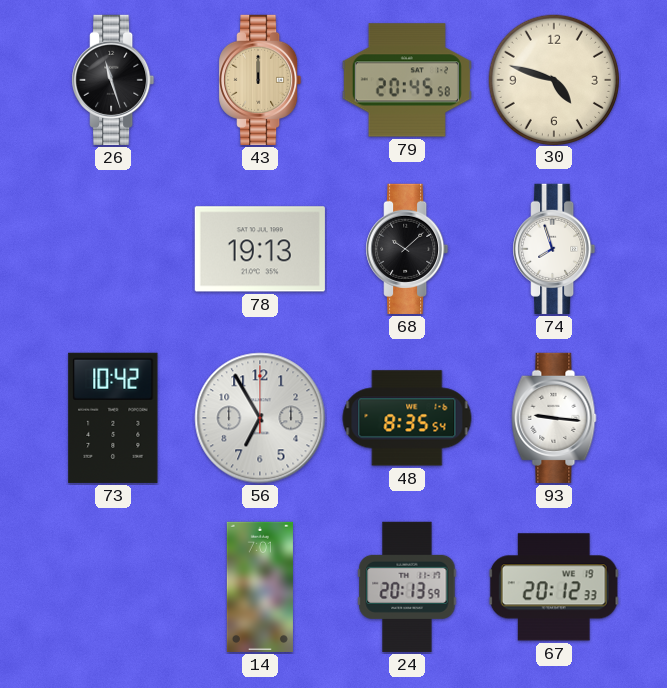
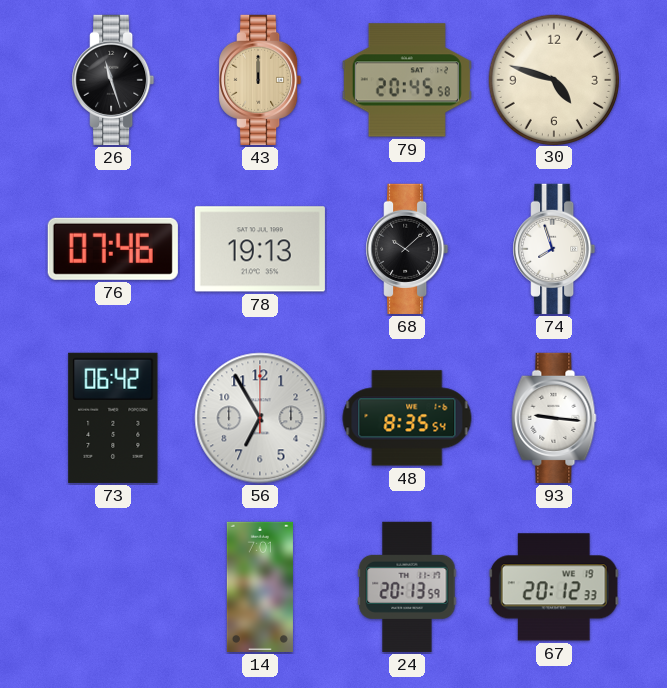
76: none -> 07:46
73: 10:42 -> 06:42
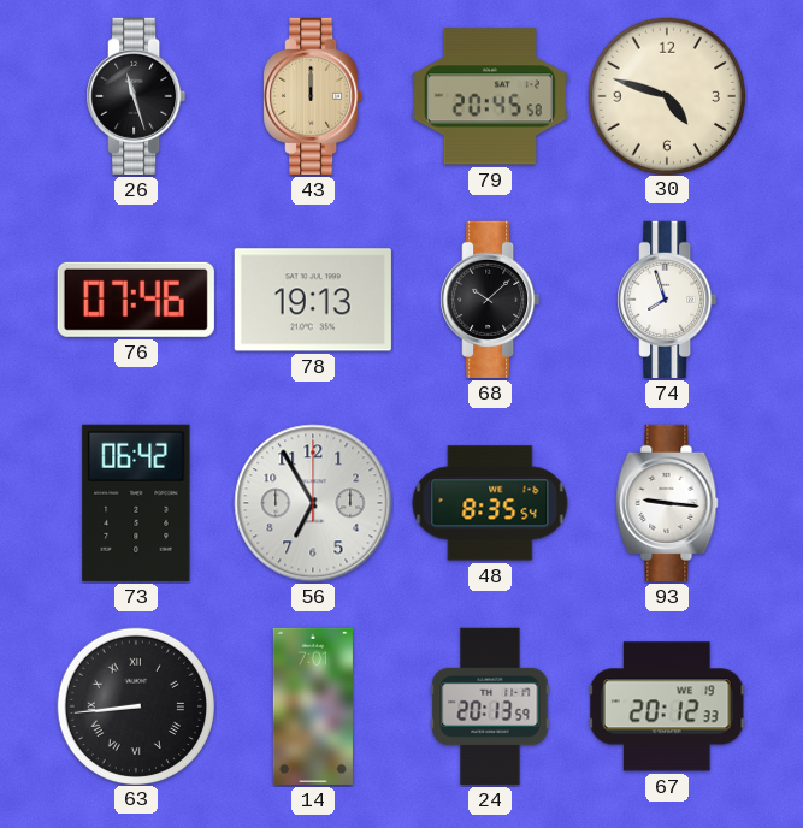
63: none -> 8:44
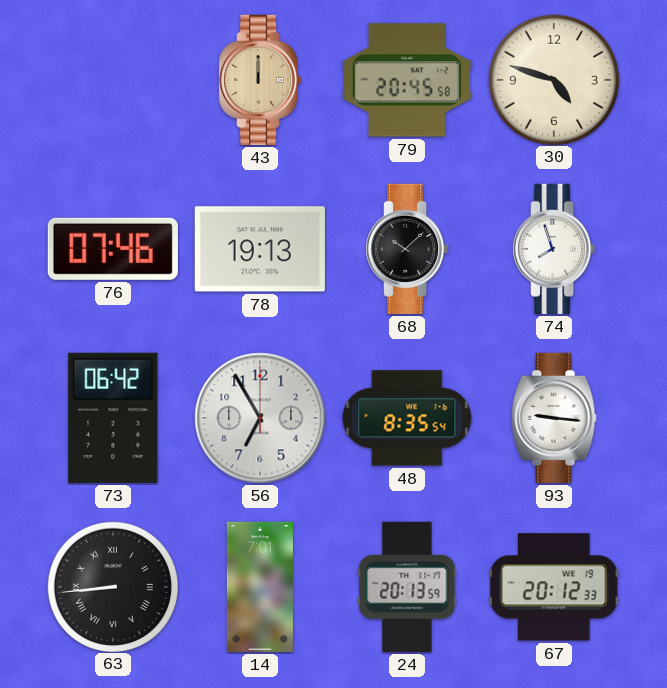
26: 11:27 -> none
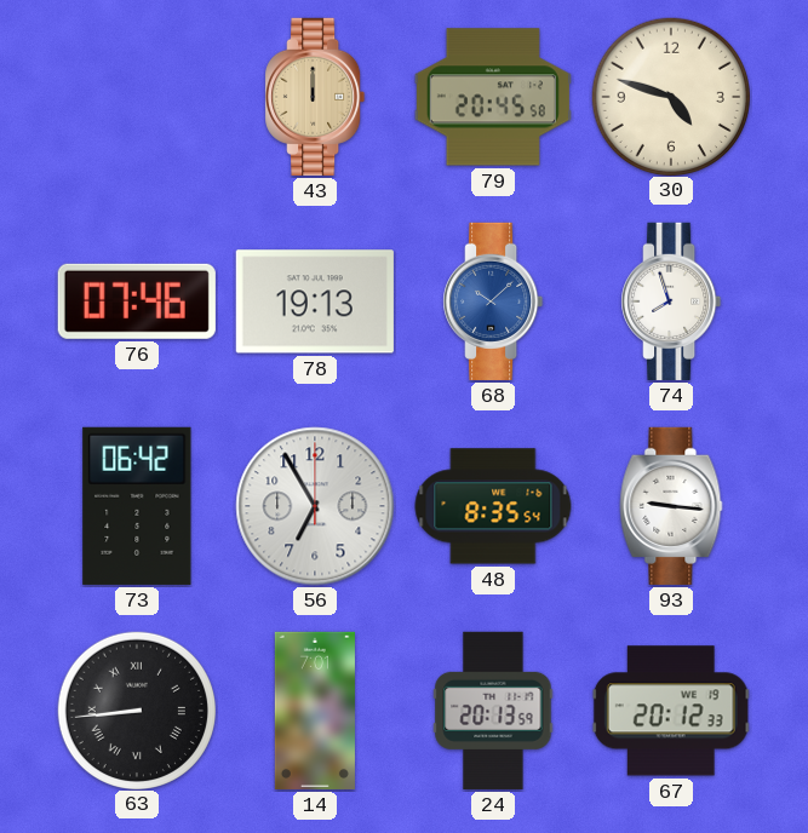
68 dial: black -> blue
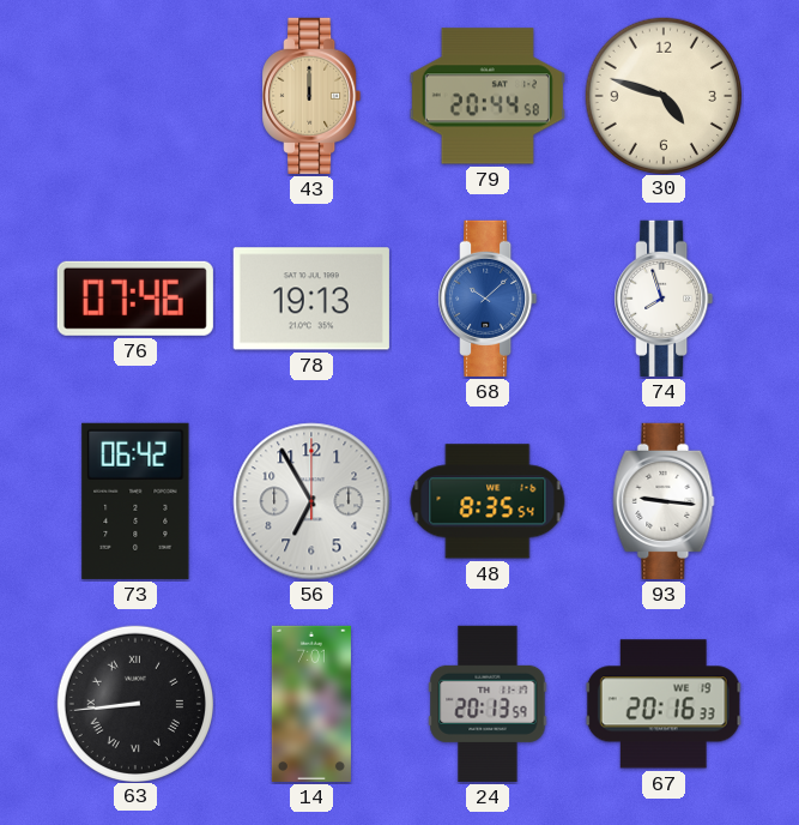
79: 20:45 -> 20:44
67: 20:12 -> 20:16
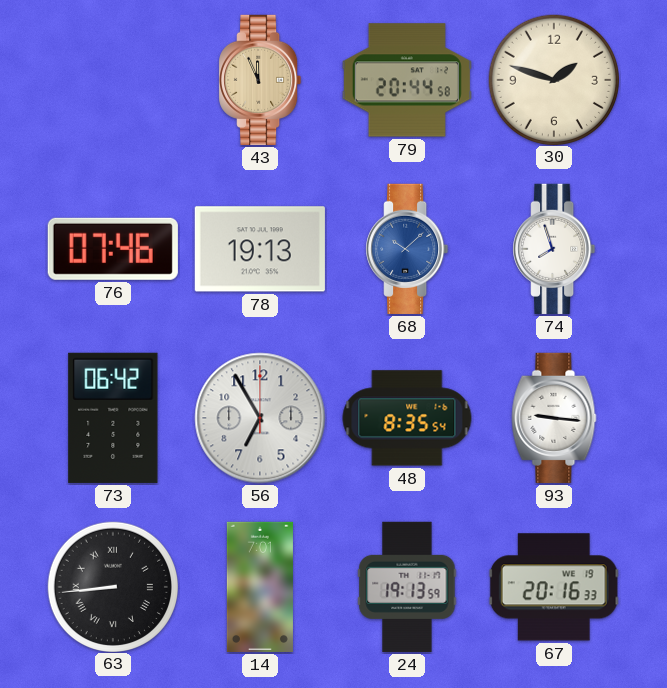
43: 12:00 -> 11:56
30: 4:48 -> 1:48
24: 20:13 -> 19:13
